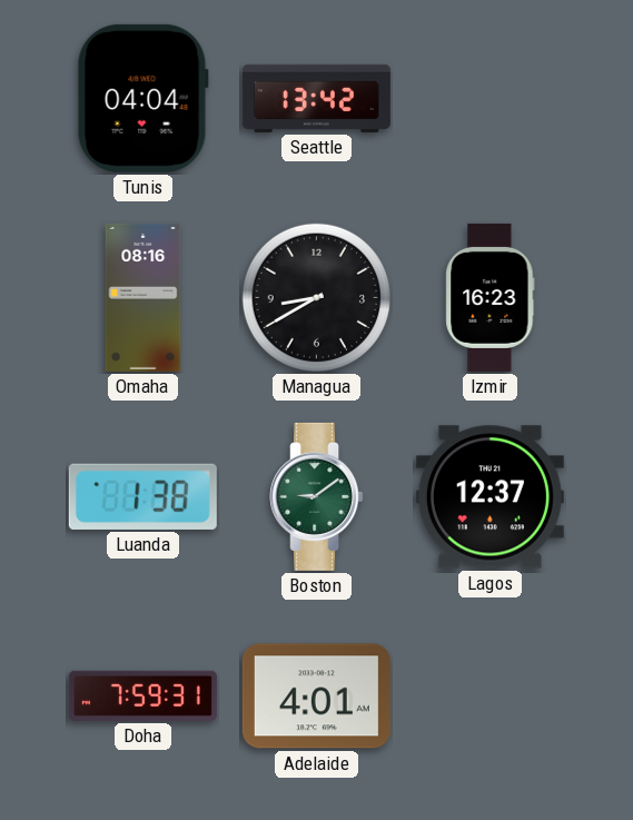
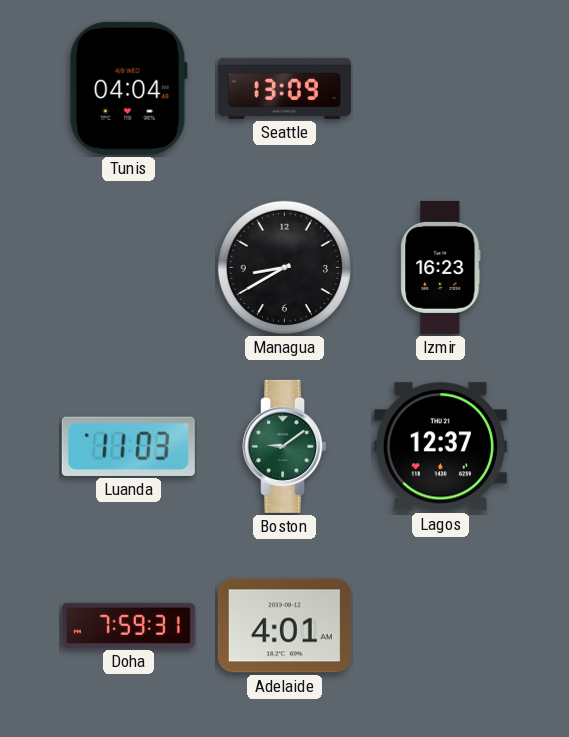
Seattle: 13:42 -> 13:09
Omaha: 08:16 -> none
Luanda: 1:38 -> 11:03
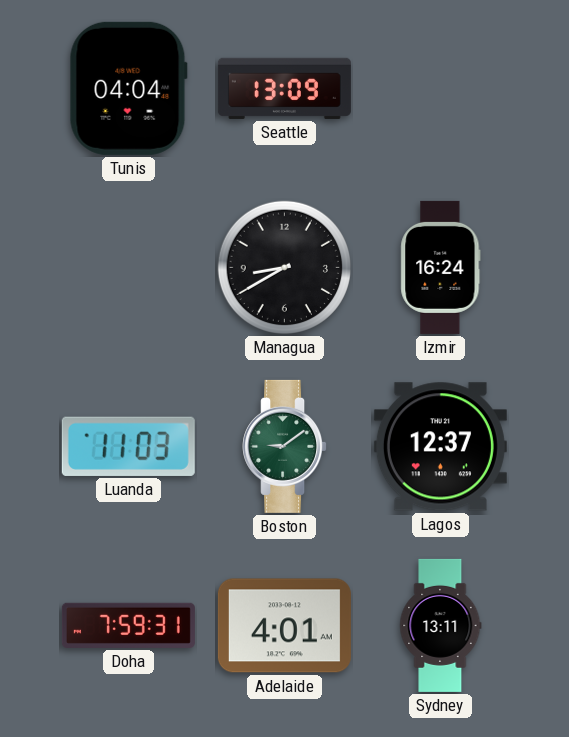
Izmir: 16:23 -> 16:24
Sydney: none -> 13:11
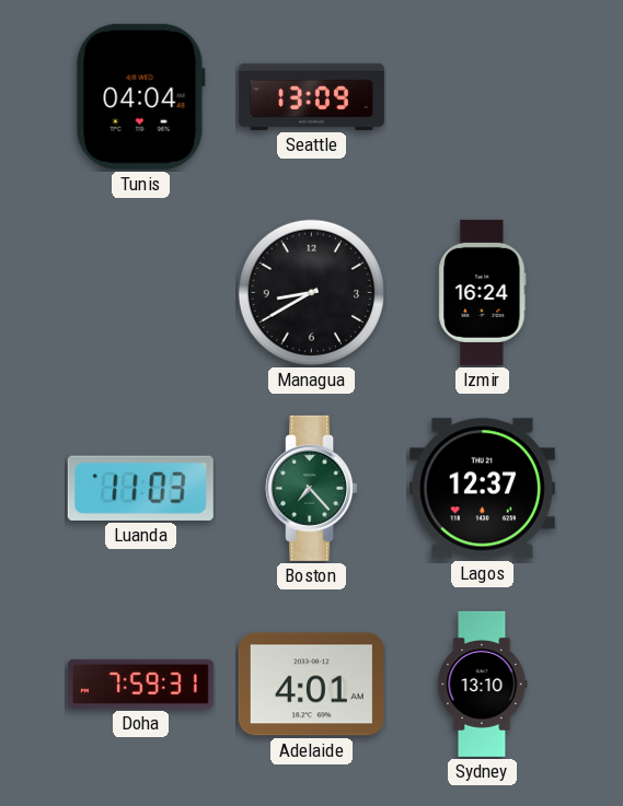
Boston: 9:09 -> 7:23
Sydney: 13:11 -> 13:10
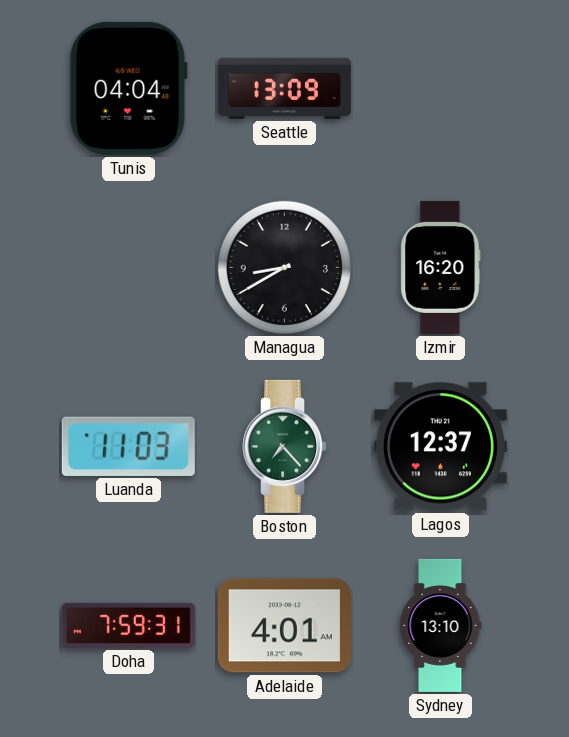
Izmir: 16:24 -> 16:20
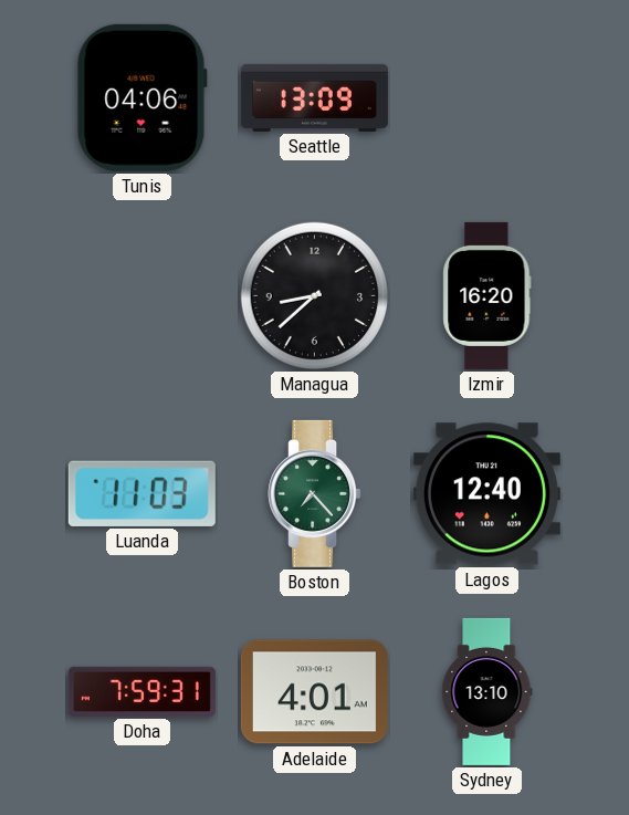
Tunis: 04:04 -> 04:06
Managua: 8:40 -> 8:38
Lagos: 12:37 -> 12:40
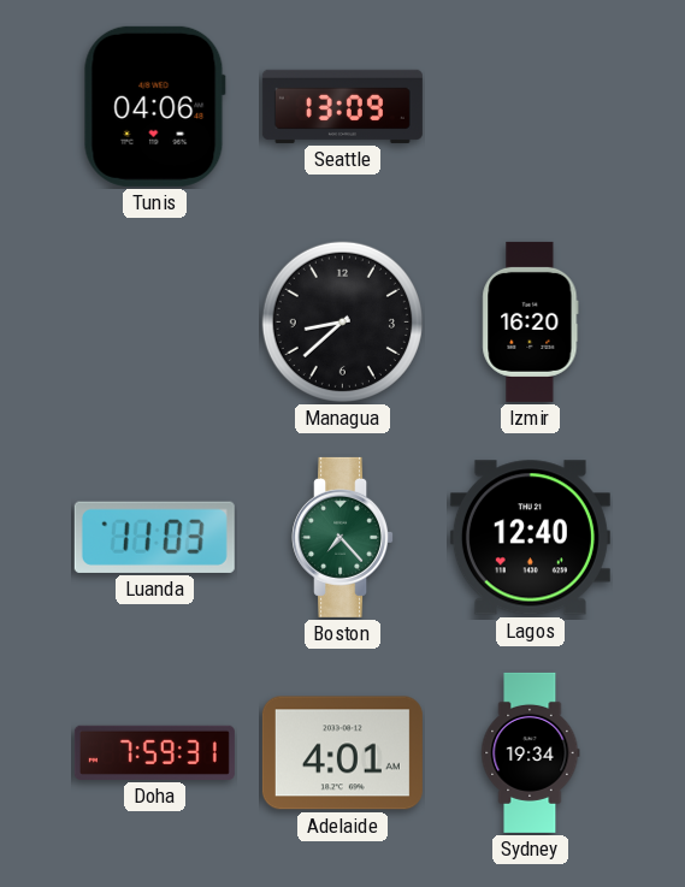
Sydney: 13:10 -> 19:34
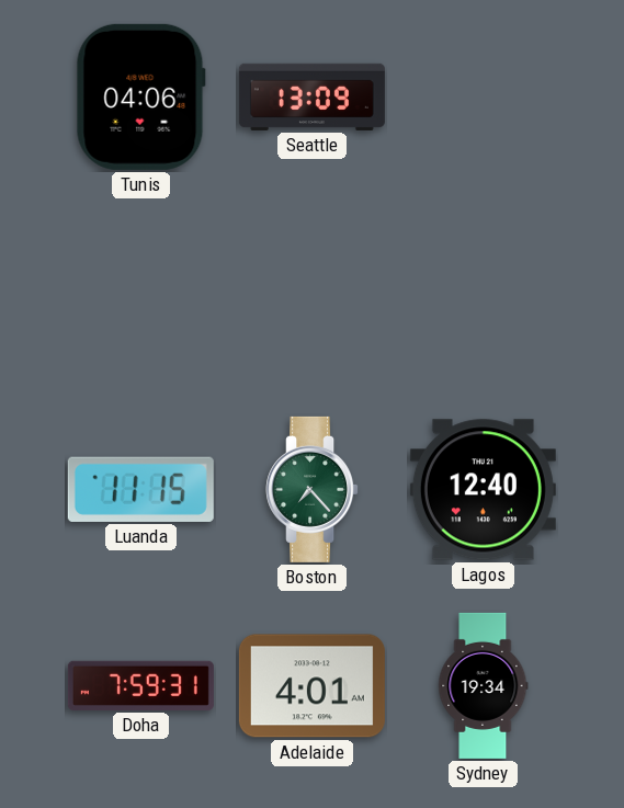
Managua: 8:38 -> none
Izmir: 16:20 -> none
Luanda: 11:03 -> 11:15
